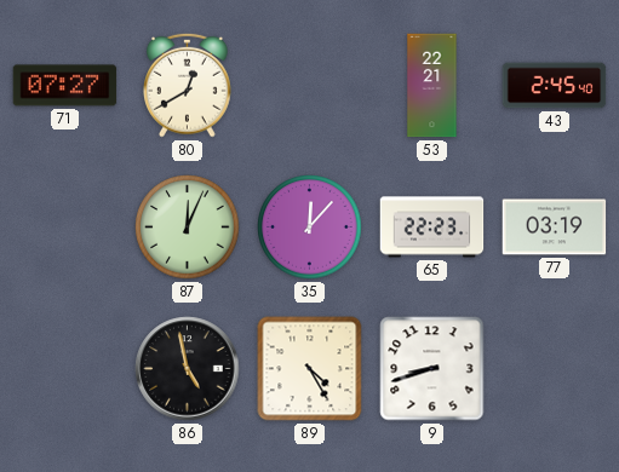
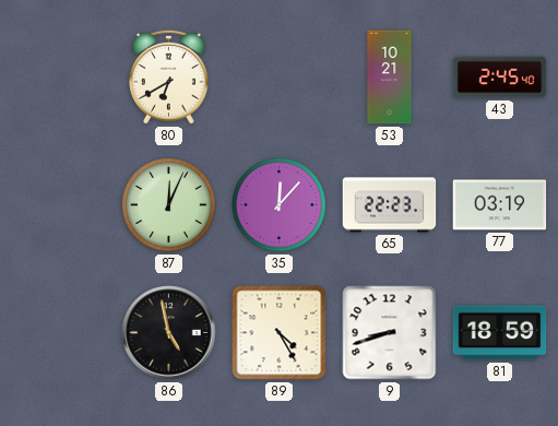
71: 07:27 -> none
80: 12:40 -> 6:40
53: 22:21 -> 10:21
81: none -> 18:59
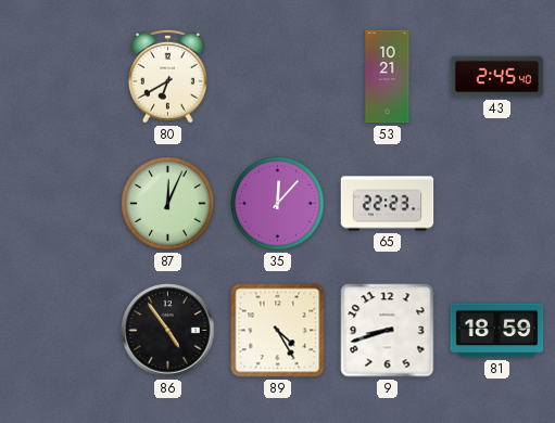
77: 03:19 -> none
86: 4:58 -> 4:54
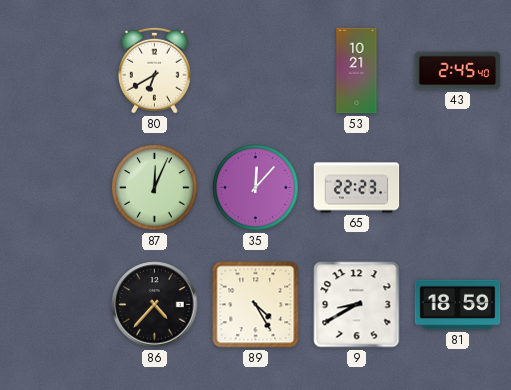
86: 4:54 -> 4:37
9: 8:42 -> 8:40
